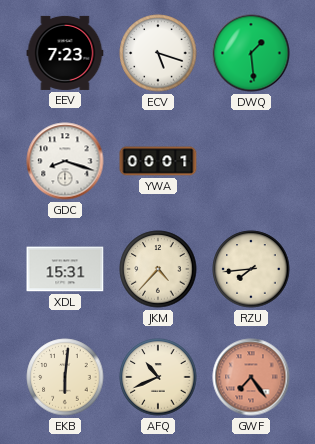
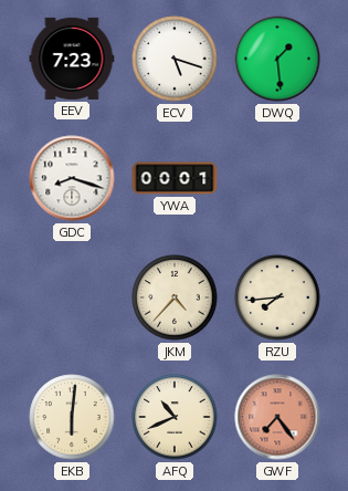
XDL: 15:31 -> none
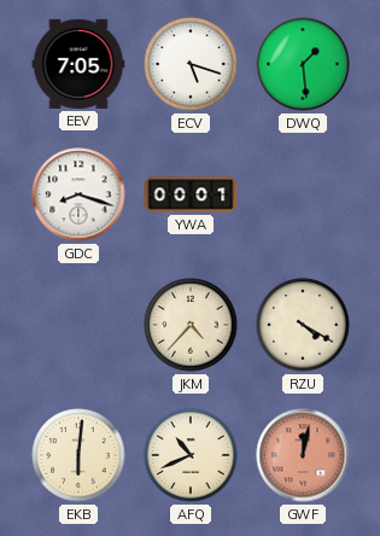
EEV: 7:23 -> 7:05
RZU: 7:44 -> 4:20
GWF: 7:24 -> 12:02
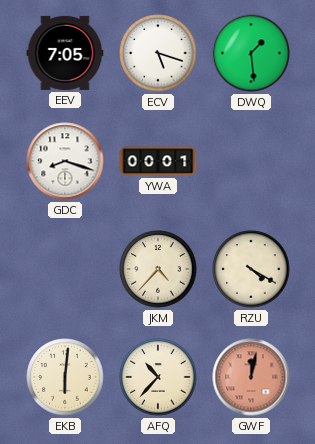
AFQ: 10:41 -> 10:37
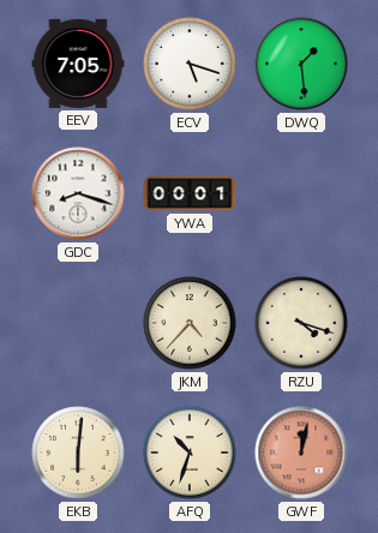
RZU: 4:20 -> 4:18
AFQ: 10:37 -> 10:33
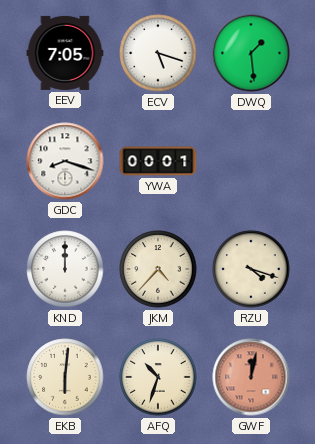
KND: none -> 12:00
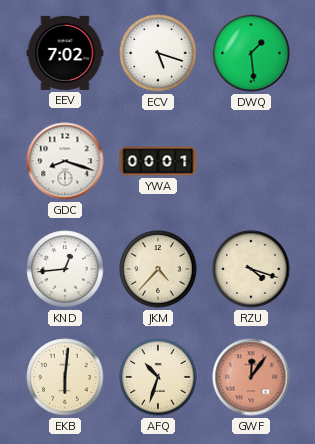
EEV: 7:05 -> 7:02
KND: 12:00 -> 12:44
GWF: 12:02 -> 12:06
